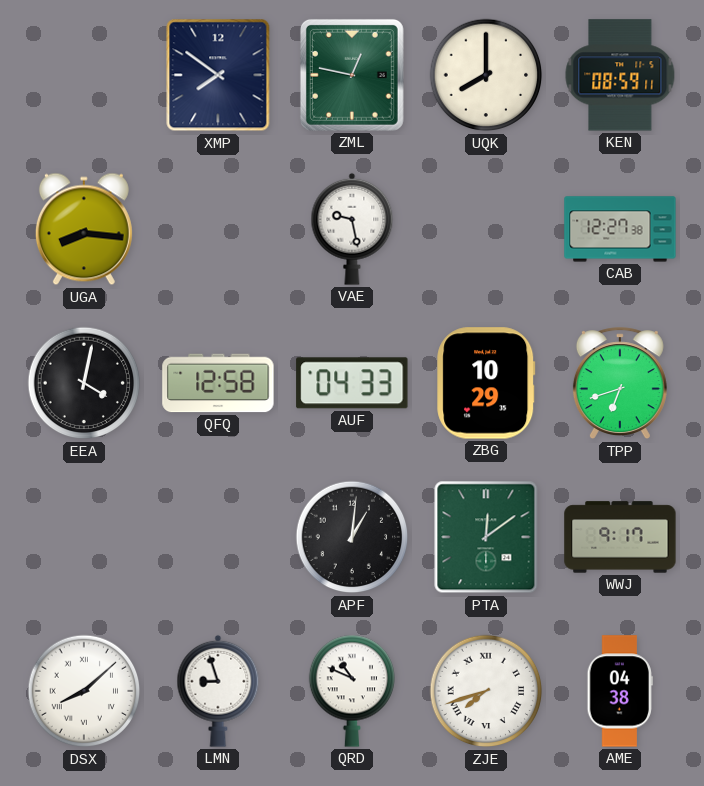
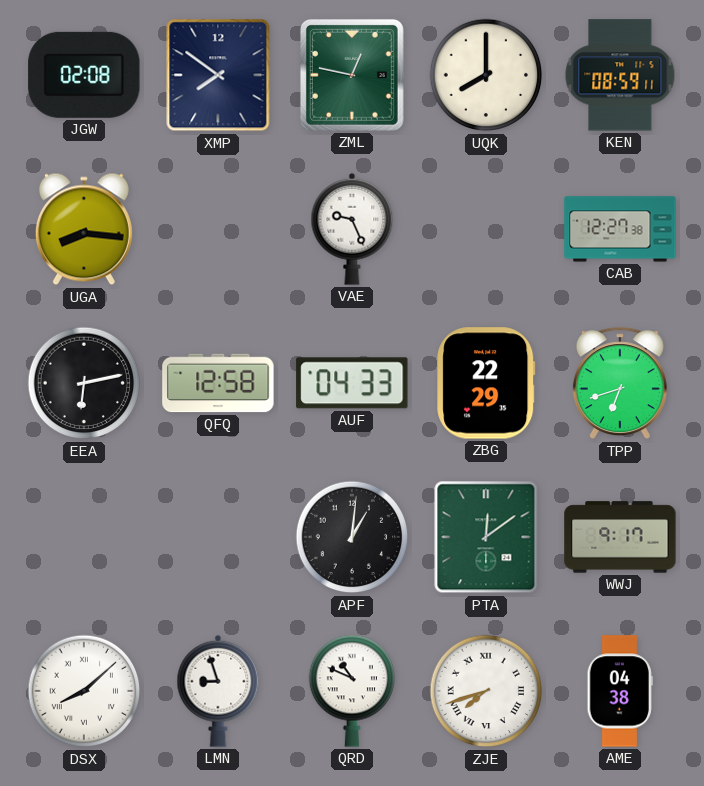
JGW: none -> 02:08
VAE: 9:28 -> 9:26
EEA: 4:02 -> 6:13
ZBG: 10:29 -> 22:29
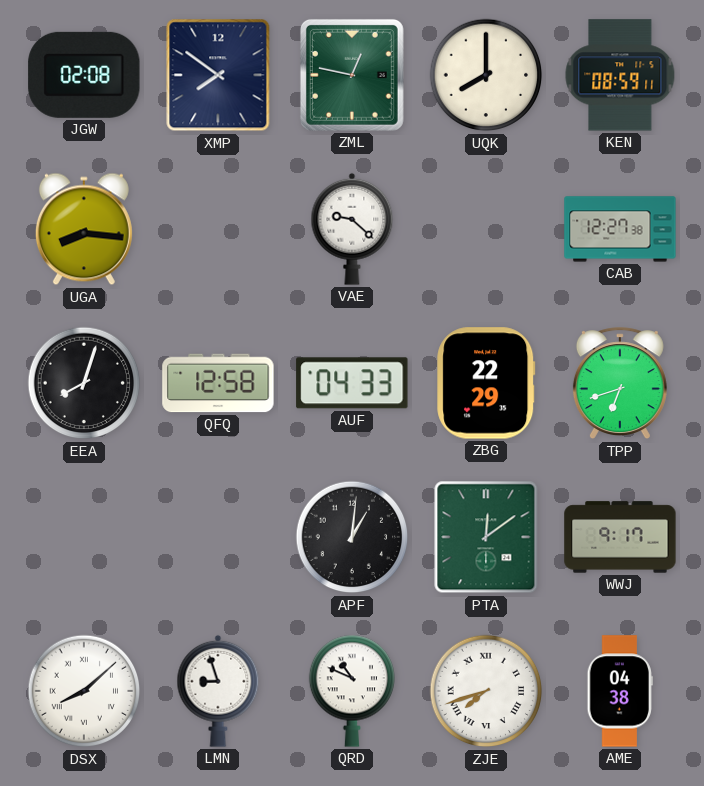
VAE: 9:26 -> 9:22
EEA: 6:13 -> 8:03
